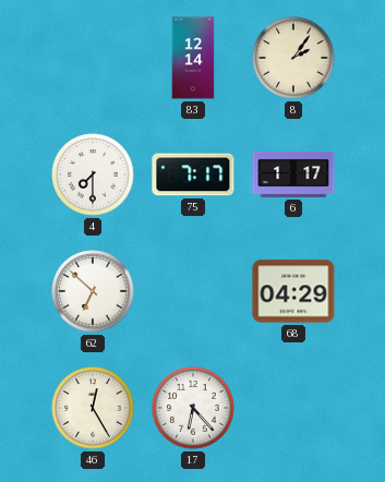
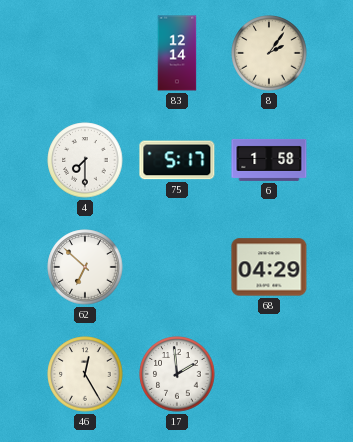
75: 7:17 -> 5:17
6: 1:17 -> 1:58
17: 6:23 -> 1:59
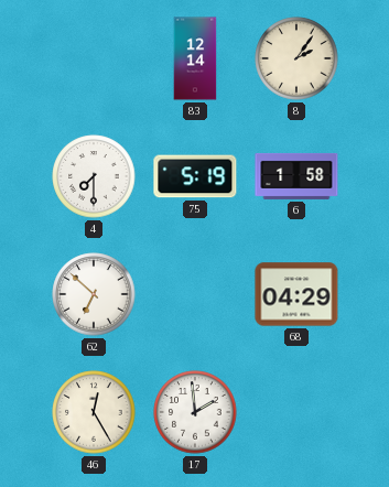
75: 5:17 -> 5:19
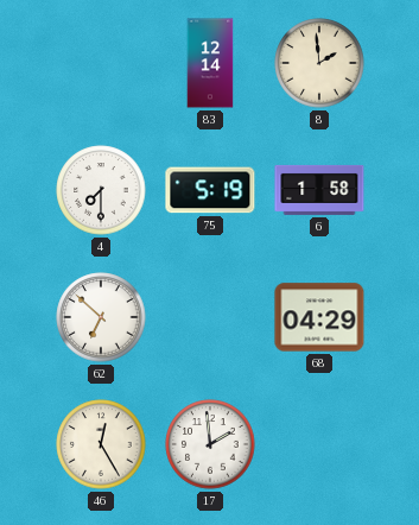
8: 2:06 -> 1:59
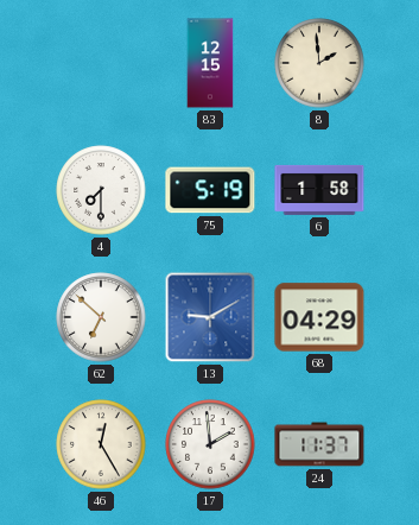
83: 12:14 -> 12:15
13: none -> 9:10
24: none -> 11:37
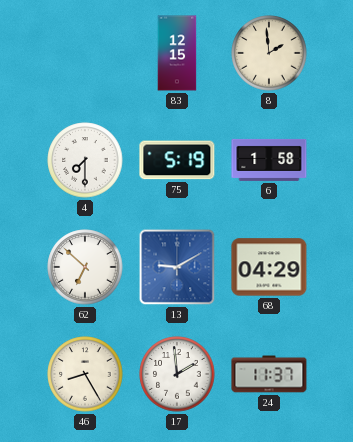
46: 12:25 -> 8:25
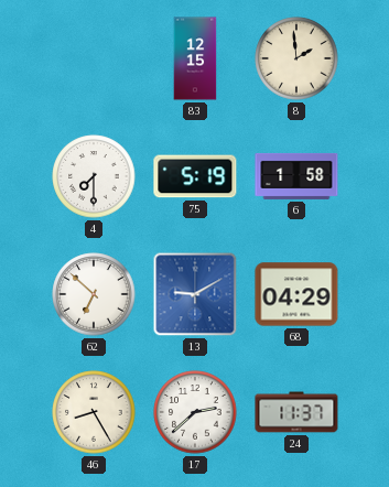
17: 1:59 -> 2:38
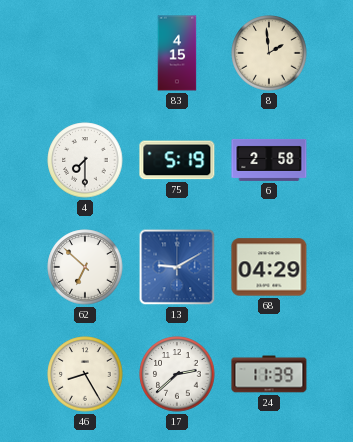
83: 12:15 -> 4:15
6: 1:58 -> 2:58
24: 11:37 -> 11:39
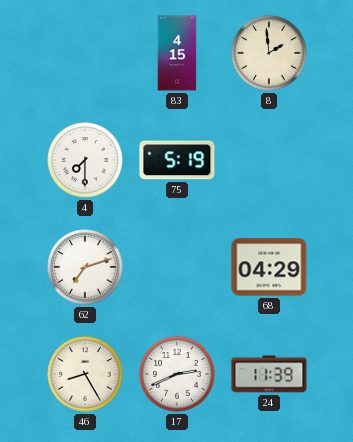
6: 2:58 -> none
62: 6:52 -> 7:12
13: 9:10 -> none
17: 2:38 -> 2:41
